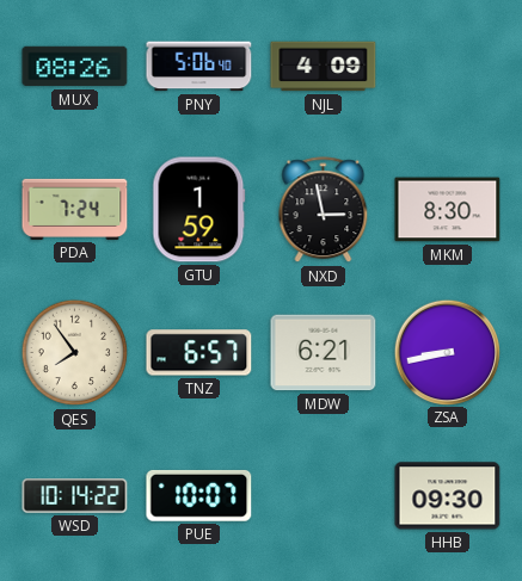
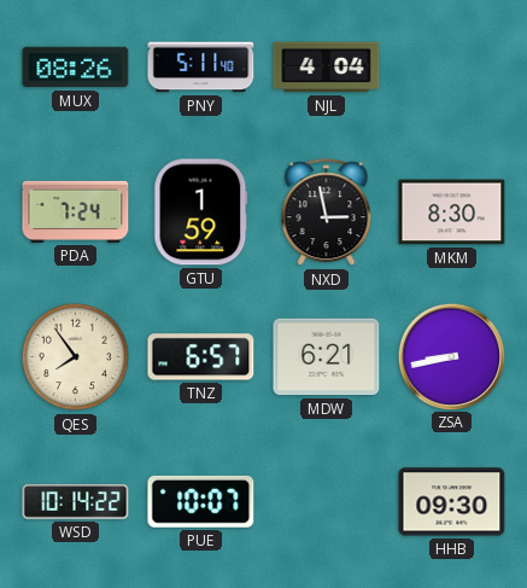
PNY: 5:06 -> 5:11
NJL: 4:09 -> 4:04
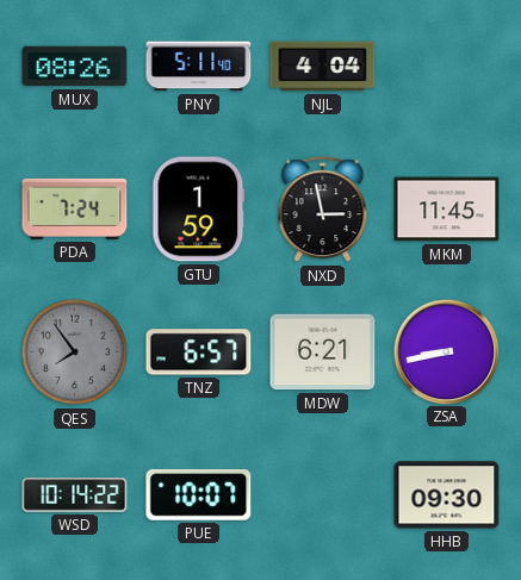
MKM: 8:30 -> 11:45
QES dial: cream -> grey
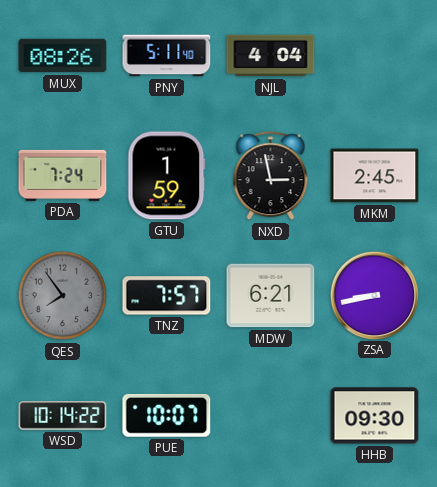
MKM: 11:45 -> 2:45
TNZ: 6:57 -> 7:57
